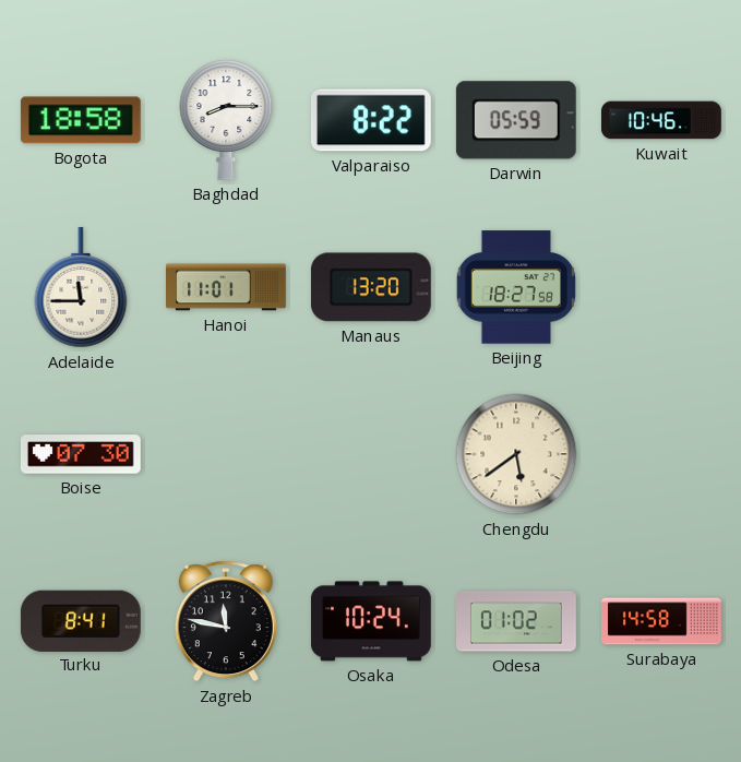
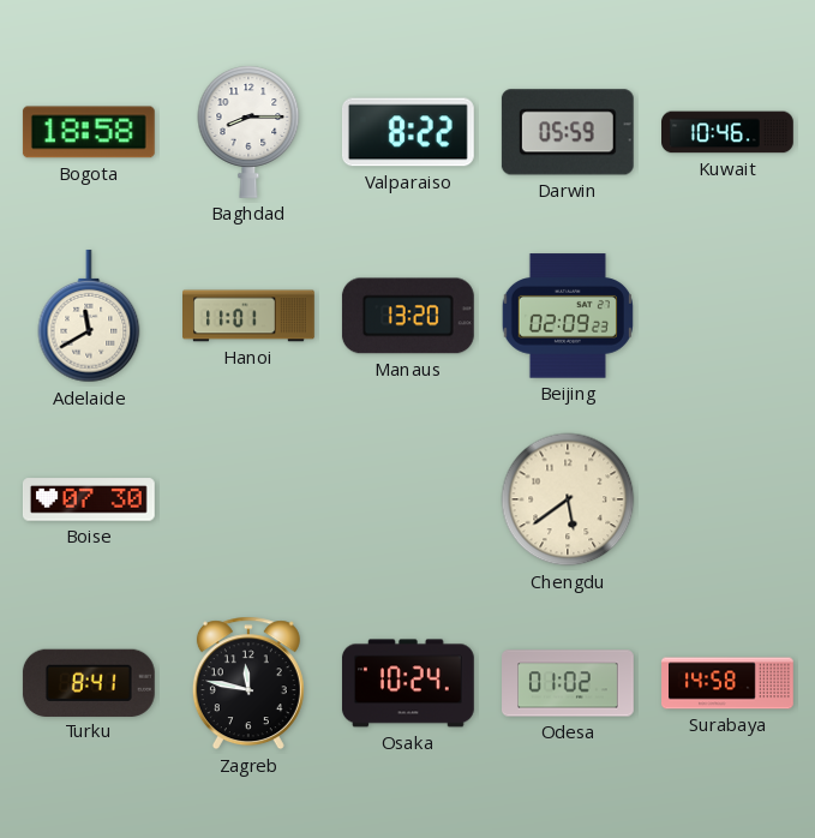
Adelaide: 11:45 -> 11:40
Beijing: 18:27 -> 02:09
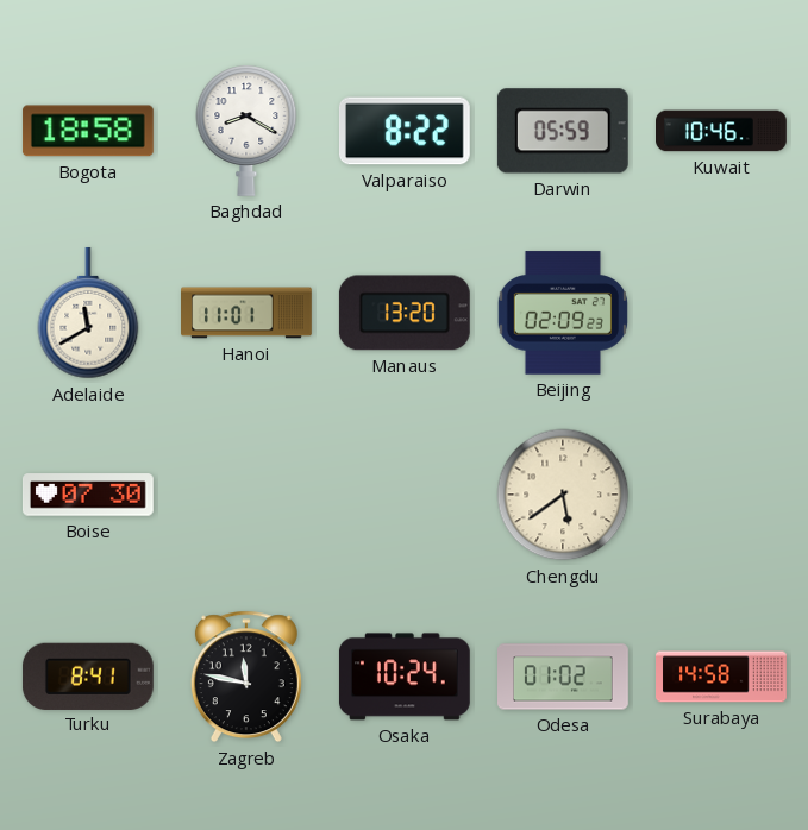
Baghdad: 8:15 -> 8:20
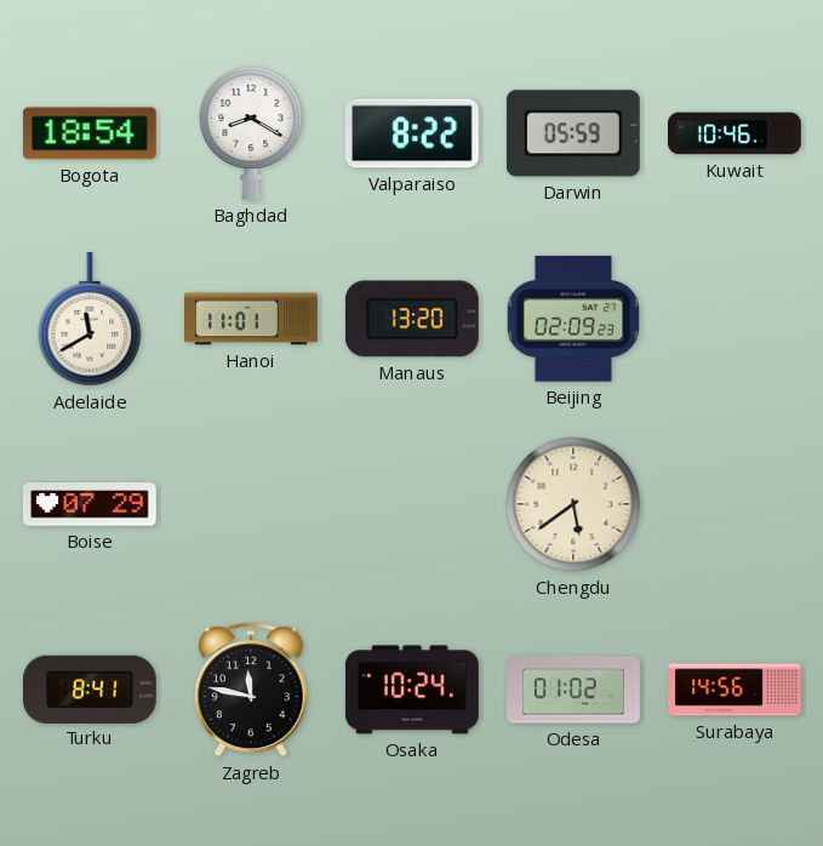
Bogota: 18:58 -> 18:54
Boise: 07:30 -> 07:29
Surabaya: 14:58 -> 14:56
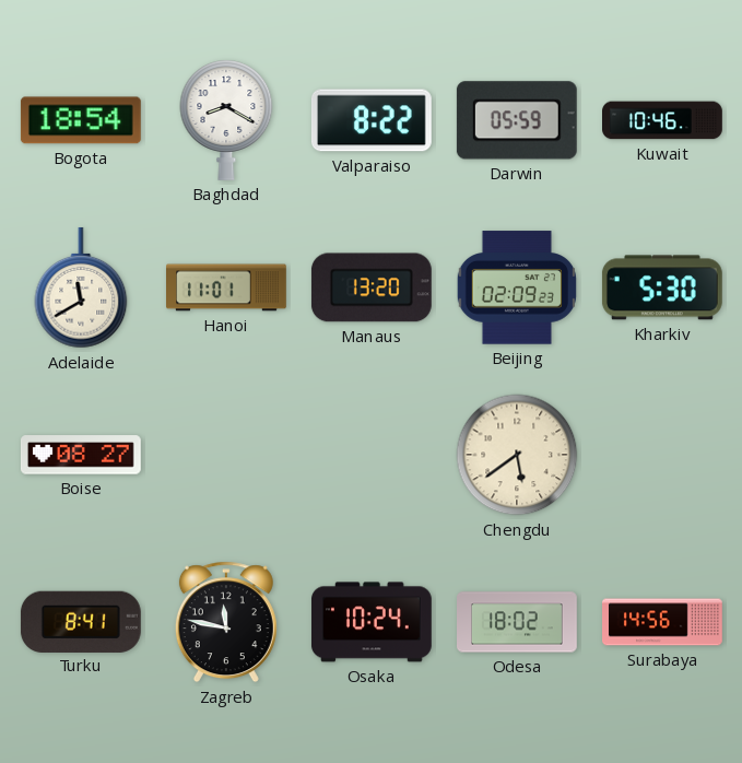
Kharkiv: none -> 5:30
Boise: 07:29 -> 08:27
Odesa: 01:02 -> 18:02
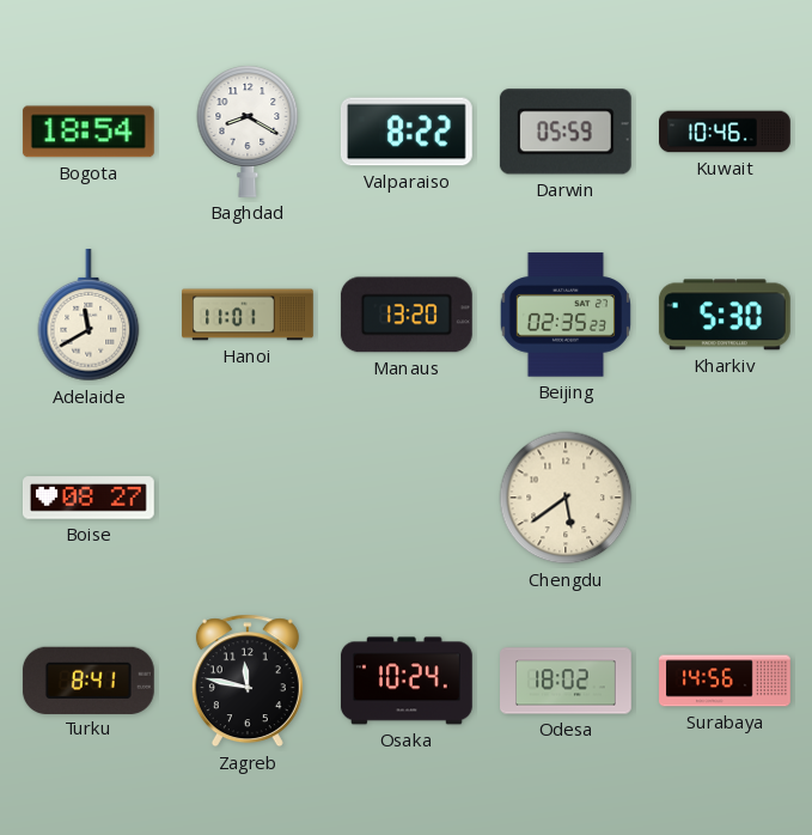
Beijing: 02:09 -> 02:35
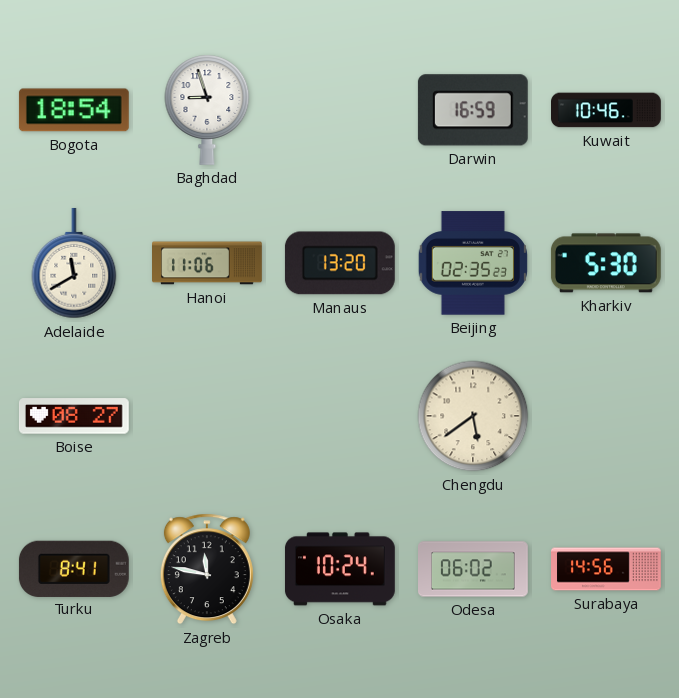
Baghdad: 8:20 -> 8:57
Valparaiso: 8:22 -> none
Darwin: 05:59 -> 16:59
Hanoi: 11:01 -> 11:06
Odesa: 18:02 -> 06:02
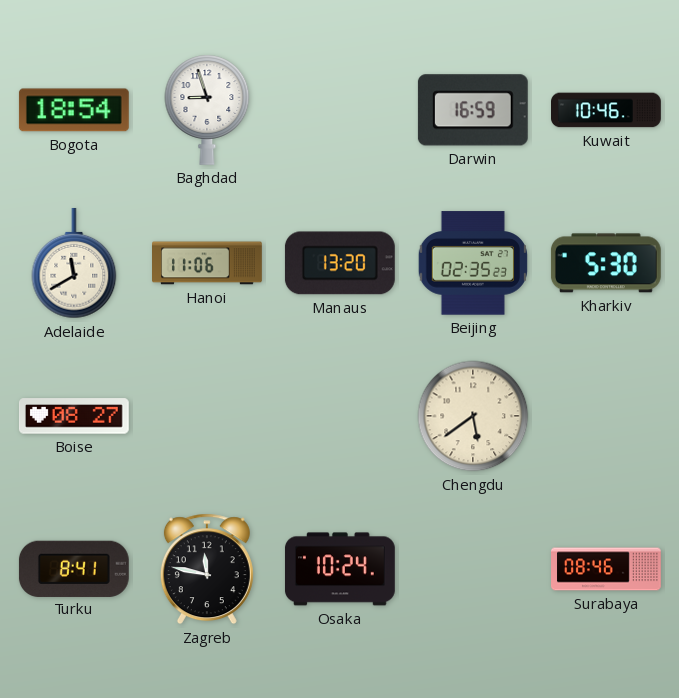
Odesa: 06:02 -> none
Surabaya: 14:56 -> 08:46
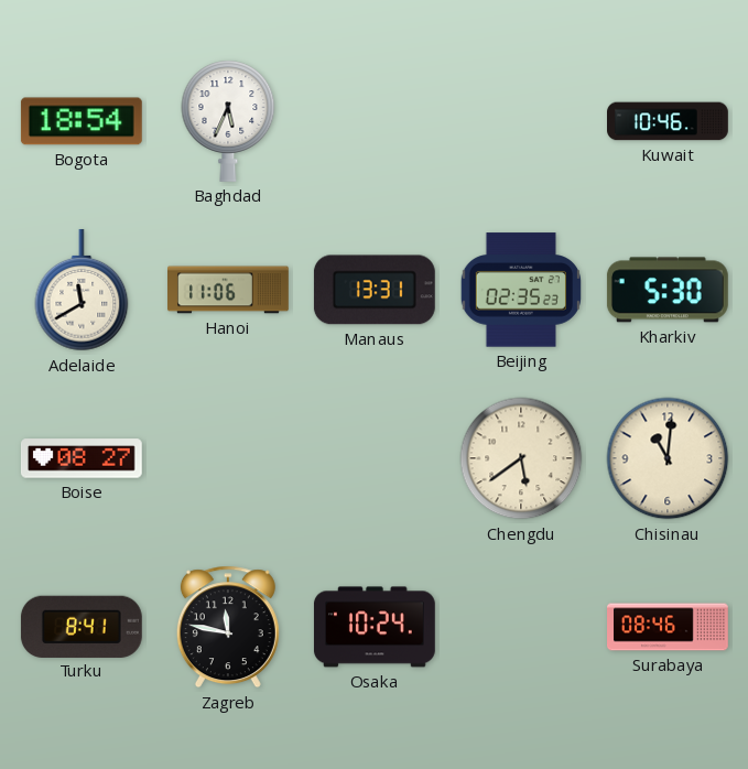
Baghdad: 8:57 -> 5:34
Darwin: 16:59 -> none
Manaus: 13:20 -> 13:31
Chisinau: none -> 11:01
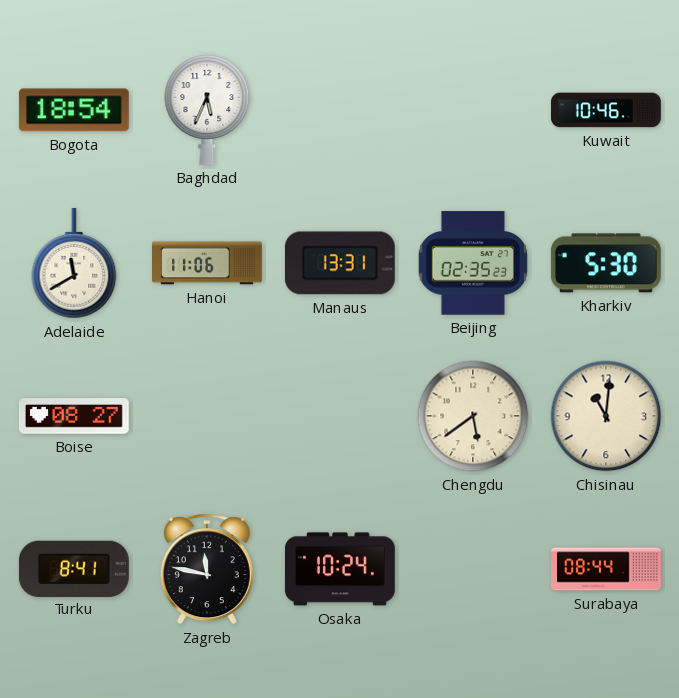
Surabaya: 08:46 -> 08:44
